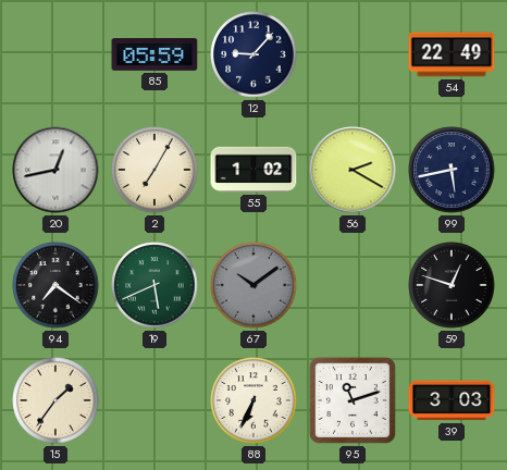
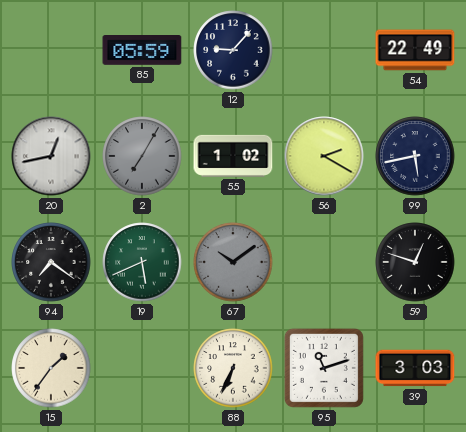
2 dial: cream -> grey
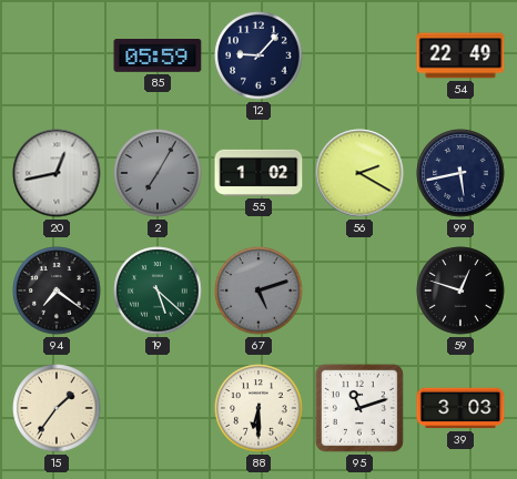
19: 5:41 -> 5:22
67: 10:09 -> 5:12
88: 6:34 -> 6:30
